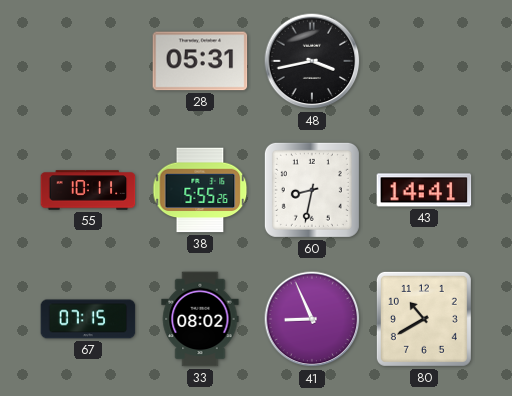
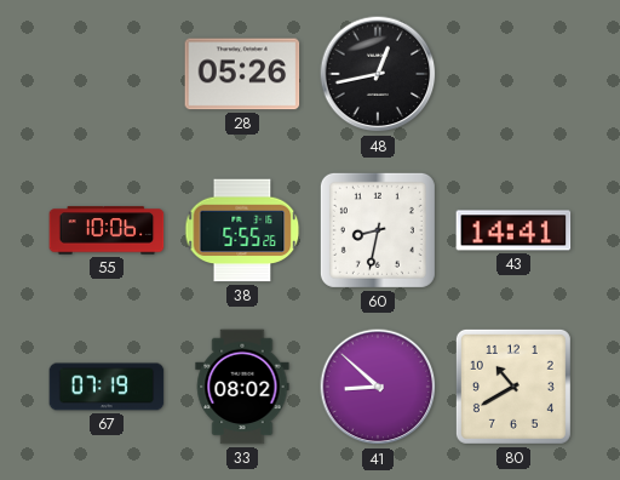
28: 05:31 -> 05:26
48: 3:43 -> 12:43
55: 10:11 -> 10:06
67: 07:15 -> 07:19
41: 8:56 -> 8:52
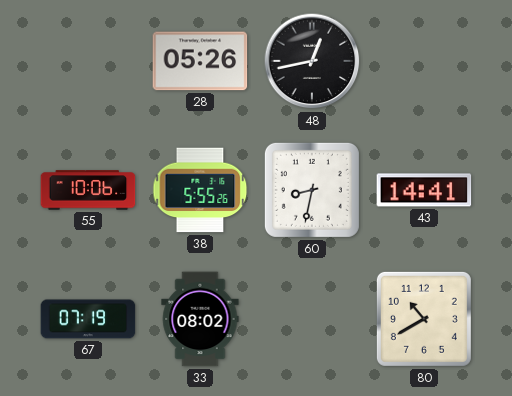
41: 8:52 -> none
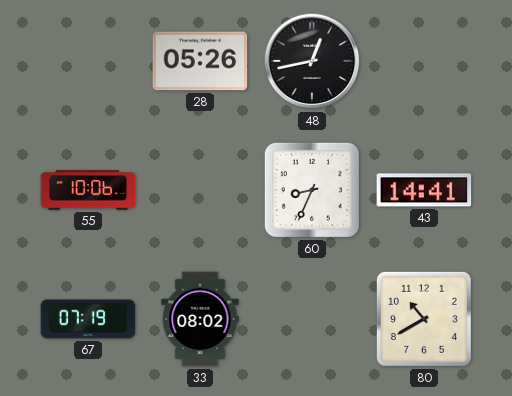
38: 5:55 -> none
60: 8:32 -> 8:34
